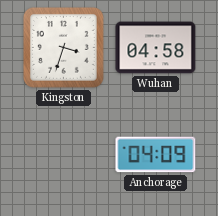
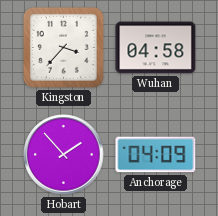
Kingston: 3:33 -> 3:37
Hobart: none -> 1:53
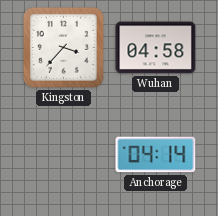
Hobart: 1:53 -> none
Anchorage: 04:09 -> 04:14
